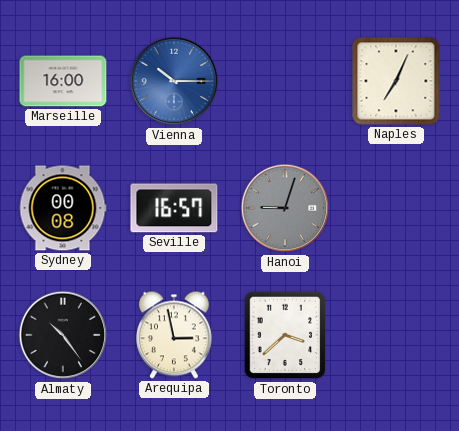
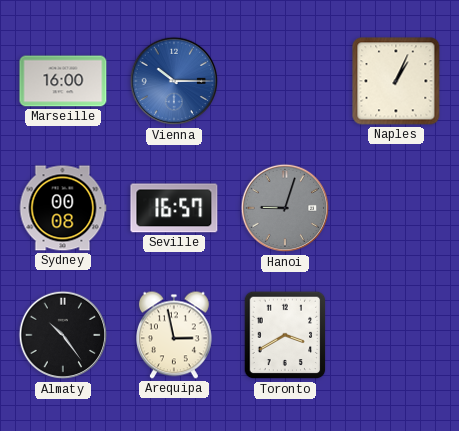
Naples: 7:04 -> 1:04
Toronto: 3:38 -> 3:40
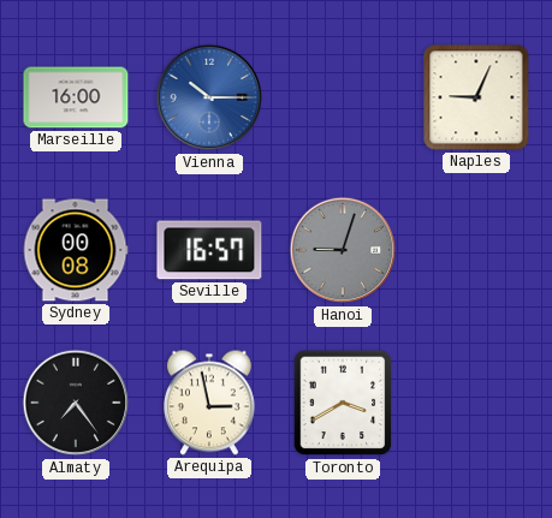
Naples: 1:04 -> 9:04
Almaty: 10:24 -> 7:24
